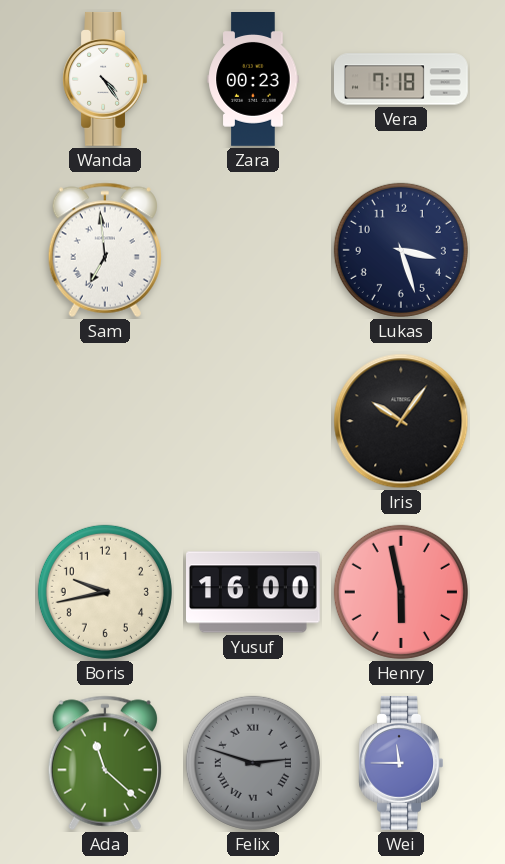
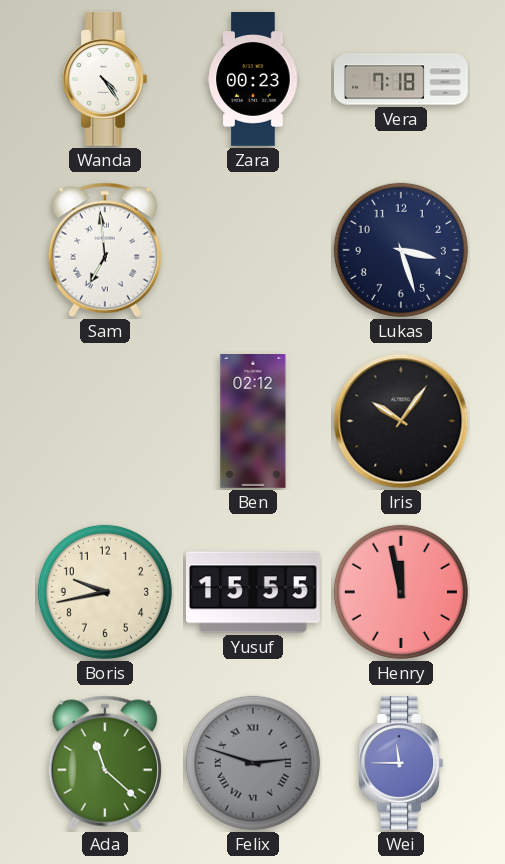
Ben: none -> 02:12
Yusuf: 16:00 -> 15:55
Henry: 5:58 -> 11:58
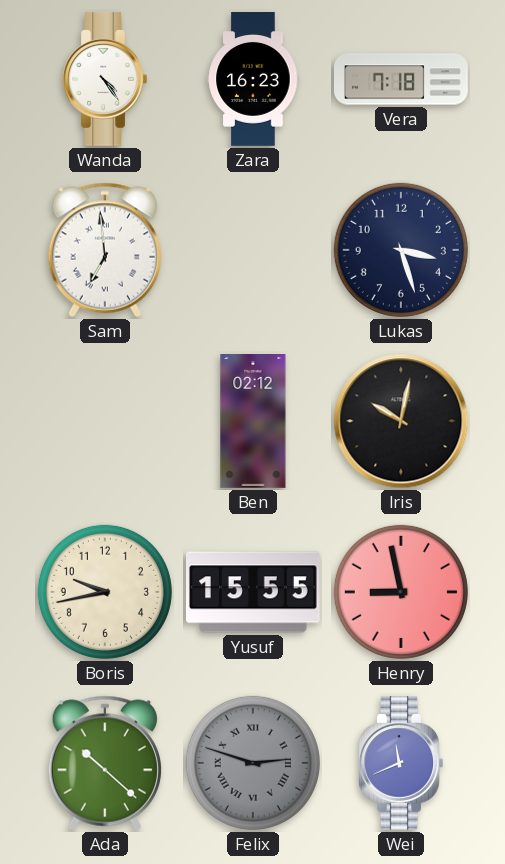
Zara: 00:23 -> 16:23
Iris: 10:06 -> 10:02
Henry: 11:58 -> 8:58
Ada: 11:22 -> 10:22
Wei: 11:45 -> 11:41
